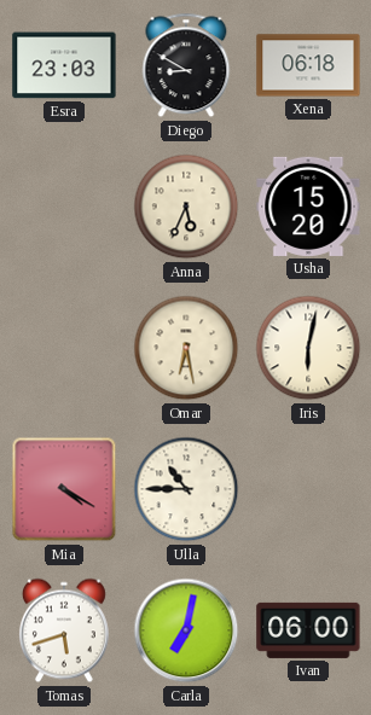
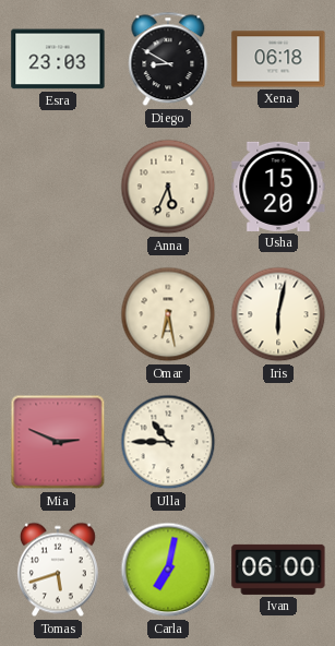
Mia: 4:20 -> 2:49
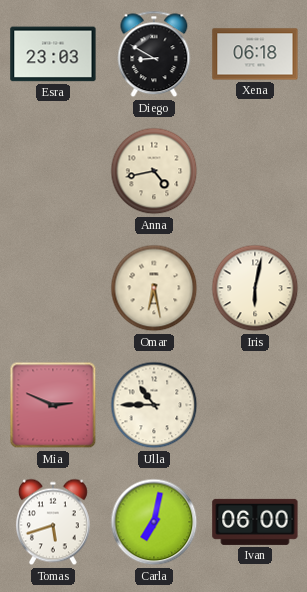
Anna: 5:34 -> 4:43
Usha: 15:20 -> none
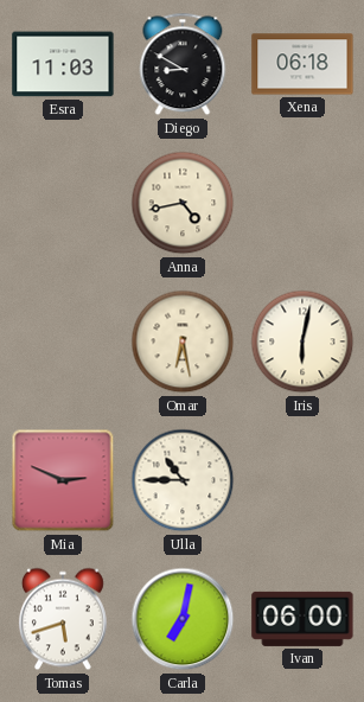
Esra: 23:03 -> 11:03
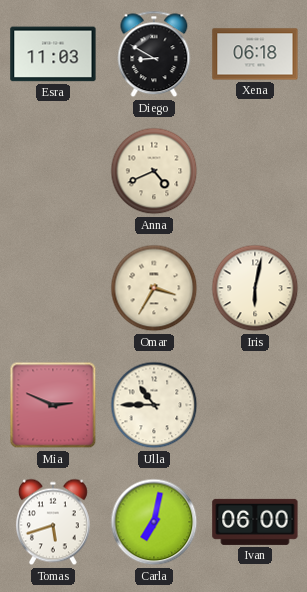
Anna: 4:43 -> 4:41
Omar: 6:28 -> 3:35
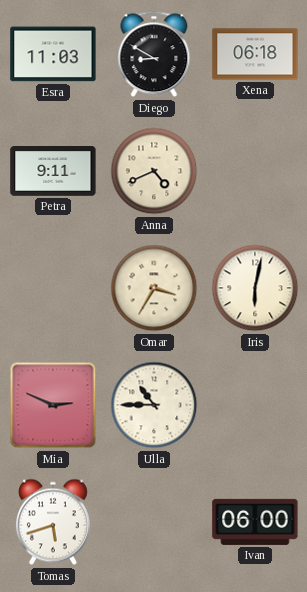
Petra: none -> 9:11
Carla: 7:02 -> none
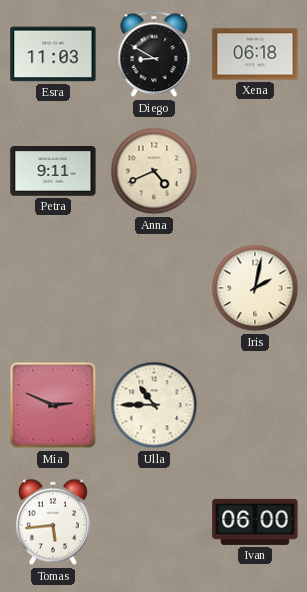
Omar: 3:35 -> none
Iris: 6:02 -> 2:02
Tomas: 5:42 -> 5:44
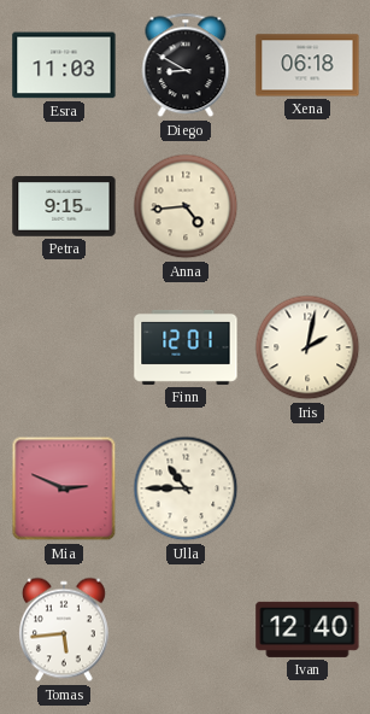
Petra: 9:11 -> 9:15
Anna: 4:41 -> 4:44
Finn: none -> 12:01
Ivan: 06:00 -> 12:40
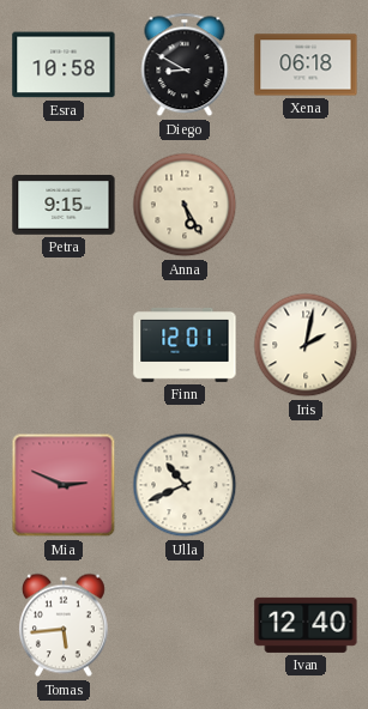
Esra: 11:03 -> 10:58
Anna: 4:44 -> 5:25
Ulla: 10:45 -> 10:41
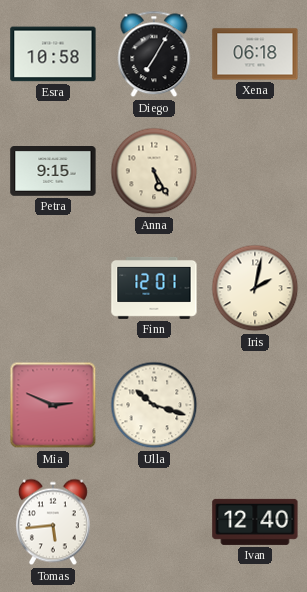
Diego: 8:50 -> 7:05
Ulla: 10:41 -> 10:18
